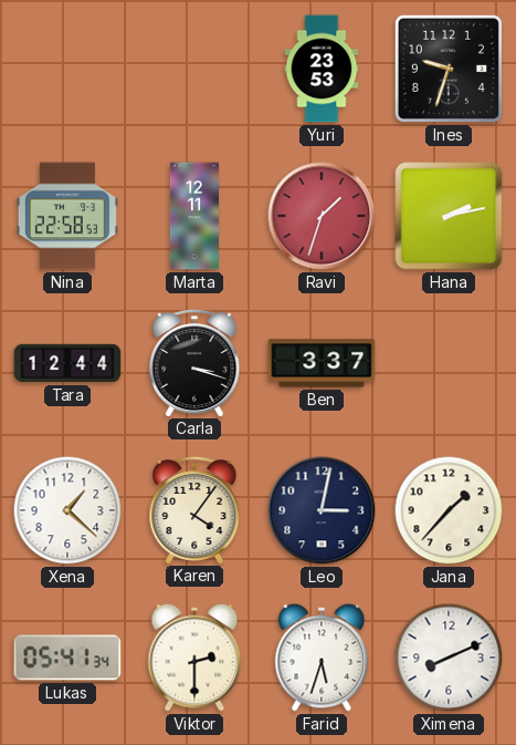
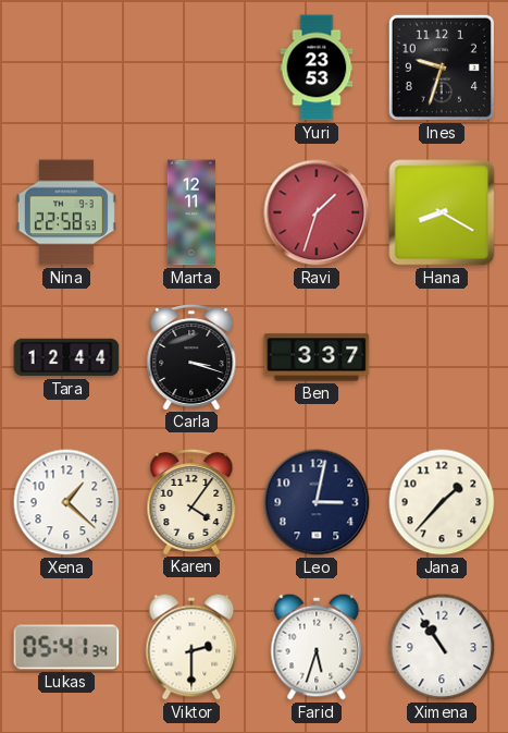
Hana: 2:13 -> 8:20
Ximena: 8:11 -> 10:54
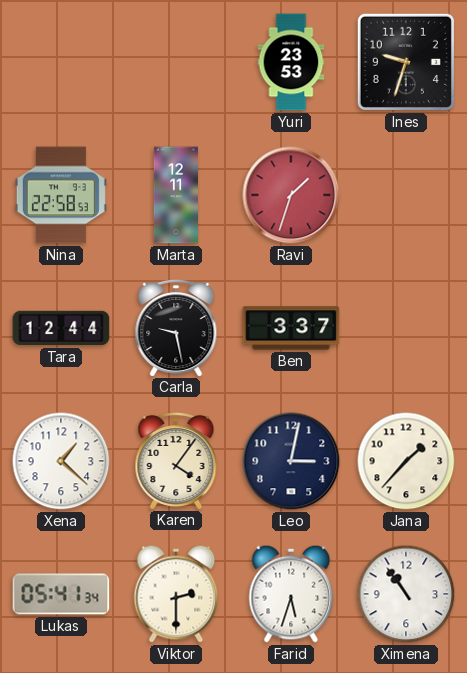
Hana: 8:20 -> none
Carla: 3:18 -> 9:28
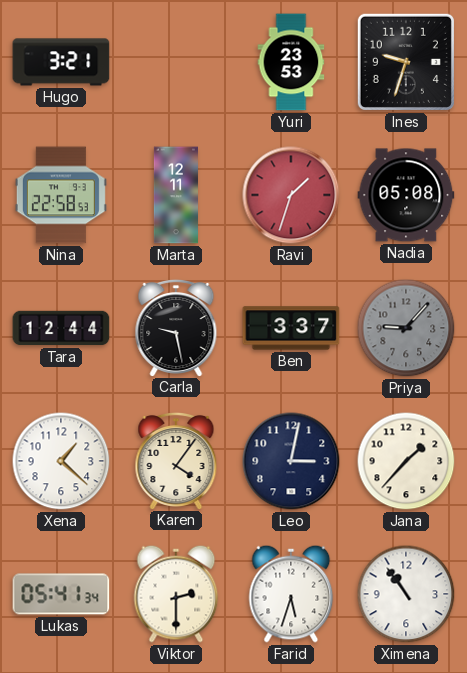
Hugo: none -> 3:21
Nadia: none -> 05:08
Priya: none -> 9:07
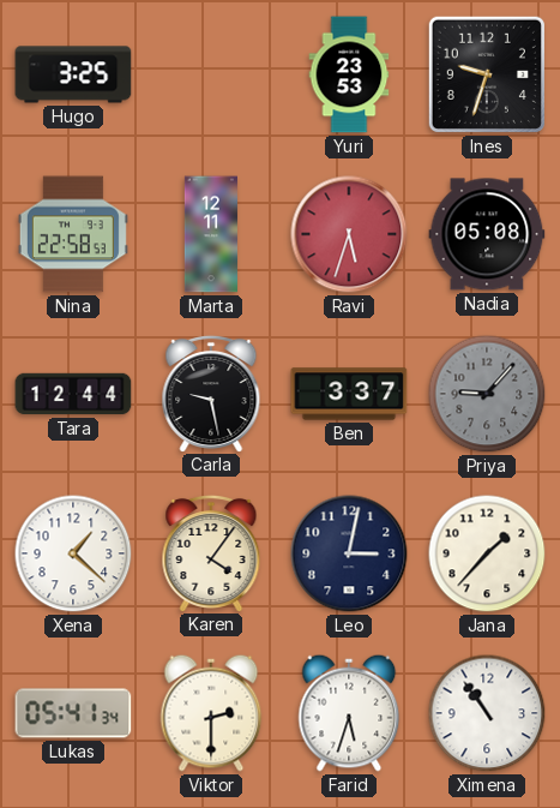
Hugo: 3:21 -> 3:25
Ravi: 1:33 -> 5:33
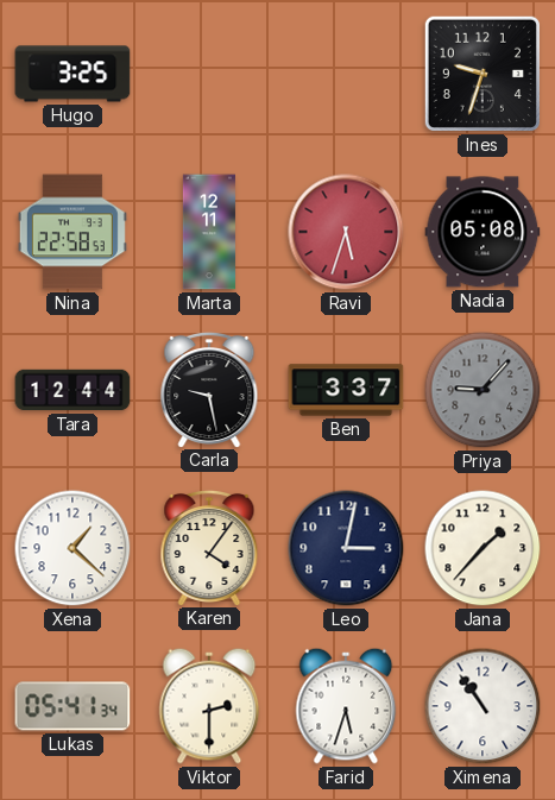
Yuri: 23:53 -> none
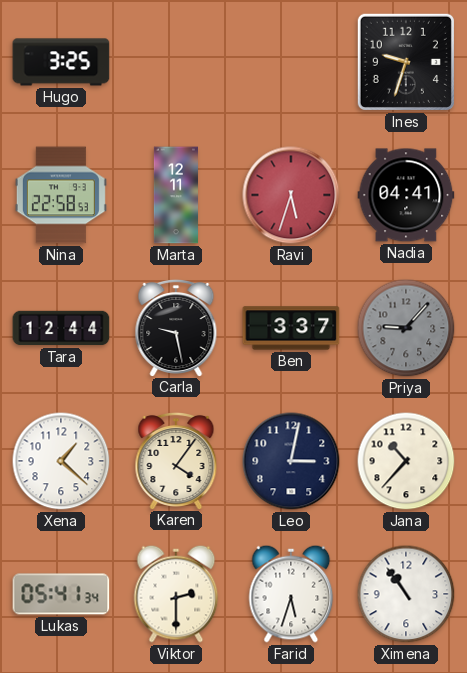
Nadia: 05:08 -> 04:41
Jana: 1:37 -> 10:37
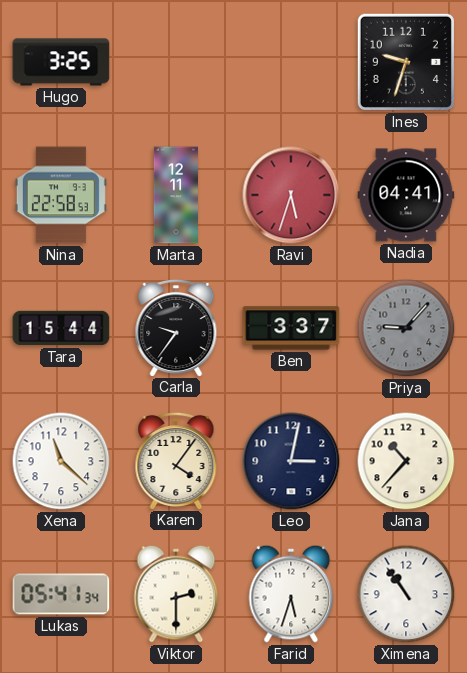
Tara: 12:44 -> 15:44
Carla: 9:28 -> 9:36
Xena: 1:22 -> 11:22
